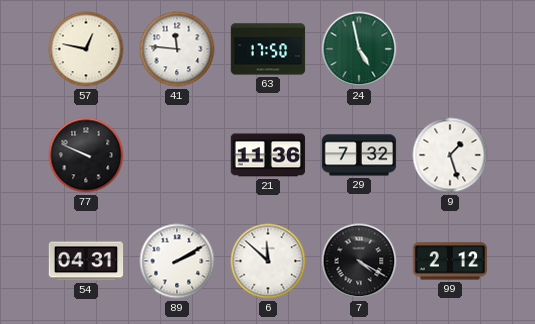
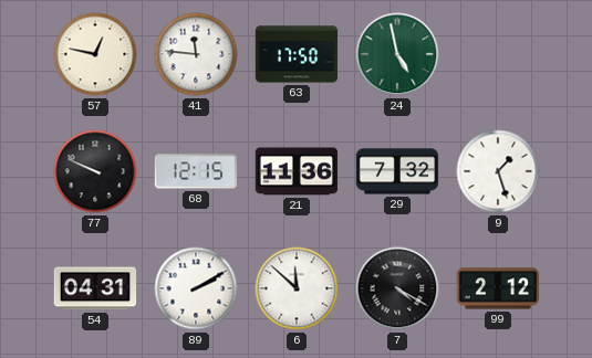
68: none -> 12:15
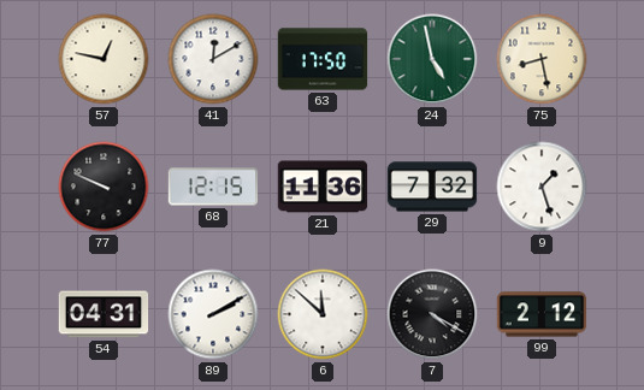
41: 11:46 -> 12:10
75: none -> 8:28
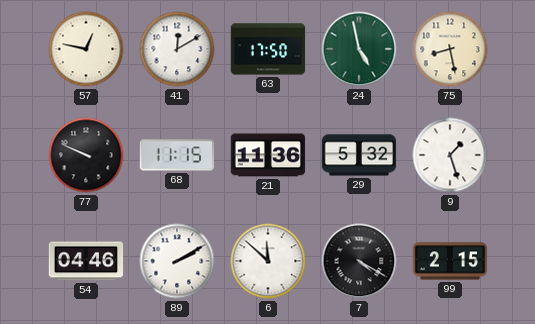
68: 12:15 -> 11:15
29: 7:32 -> 5:32
54: 04:31 -> 04:46
99: 2:12 -> 2:15
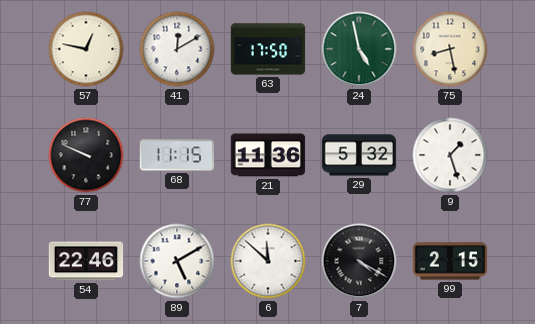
54: 04:46 -> 22:46
89: 2:10 -> 5:10
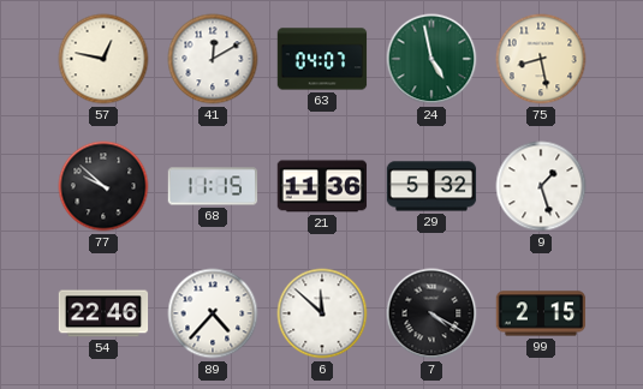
63: 17:50 -> 04:07
77: 9:49 -> 9:52
89: 5:10 -> 4:37
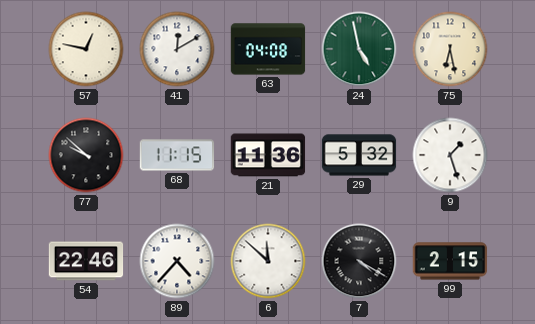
63: 04:07 -> 04:08
75: 8:28 -> 6:28
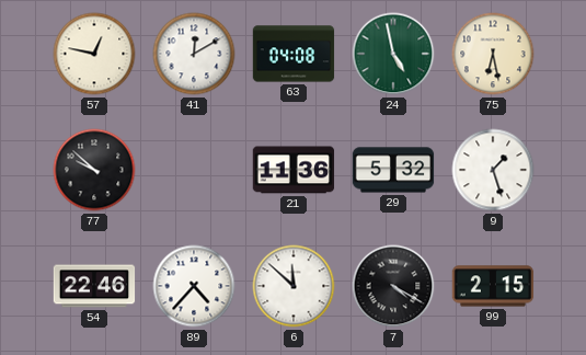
68: 11:15 -> none
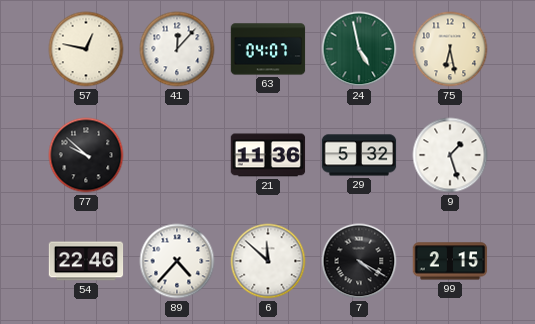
41: 12:10 -> 12:07
63: 04:08 -> 04:07
